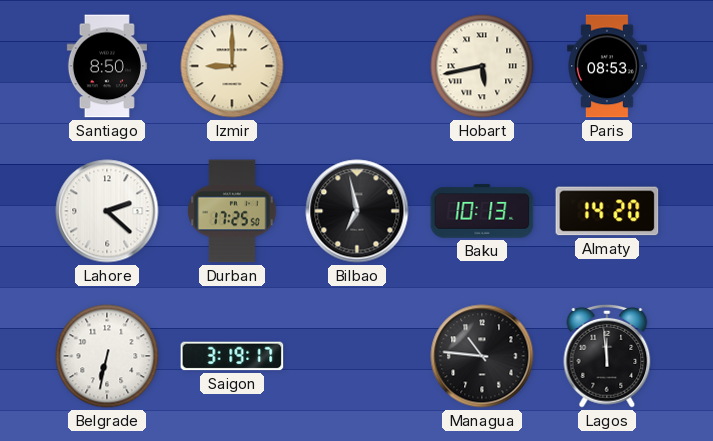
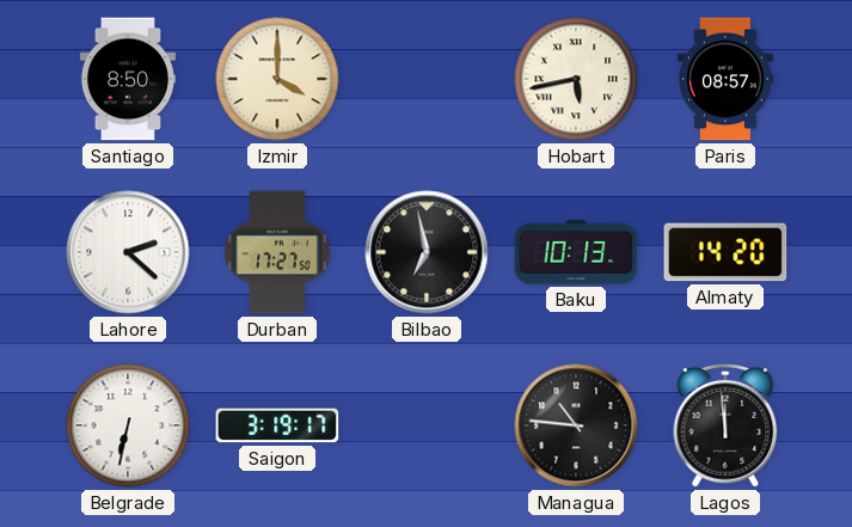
Izmir: 9:00 -> 4:00
Paris: 08:53 -> 08:57
Durban: 17:25 -> 17:27
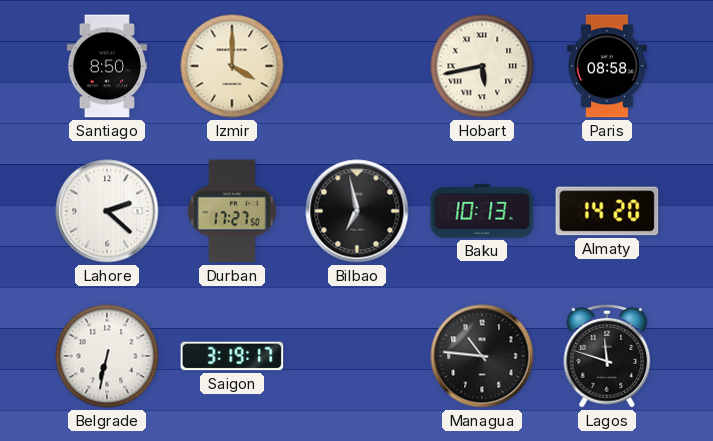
Paris: 08:57 -> 08:58
Lagos: 11:59 -> 11:48
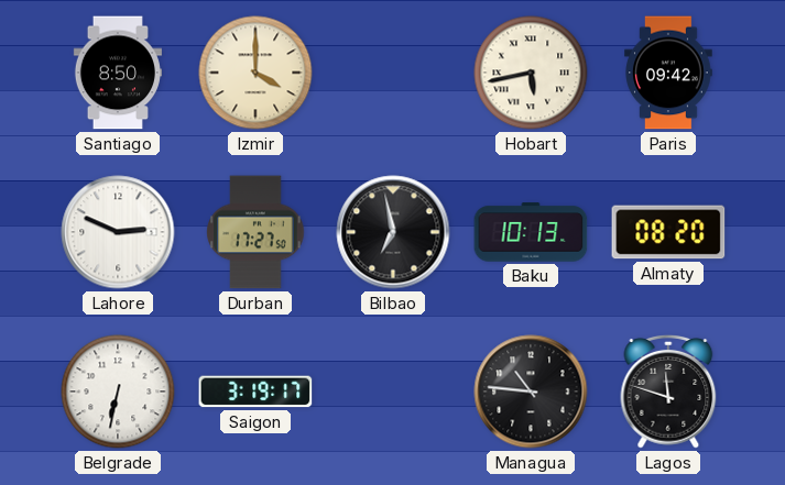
Paris: 08:58 -> 09:42
Lahore: 2:22 -> 2:49
Almaty: 14:20 -> 08:20
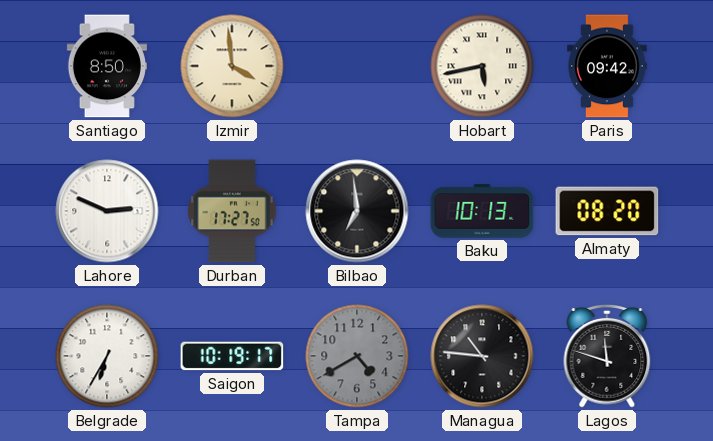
Izmir: 4:00 -> 3:59
Bilbao: 6:58 -> 6:59
Belgrade: 6:32 -> 6:35
Saigon: 3:19 -> 10:19
Tampa: none -> 4:40
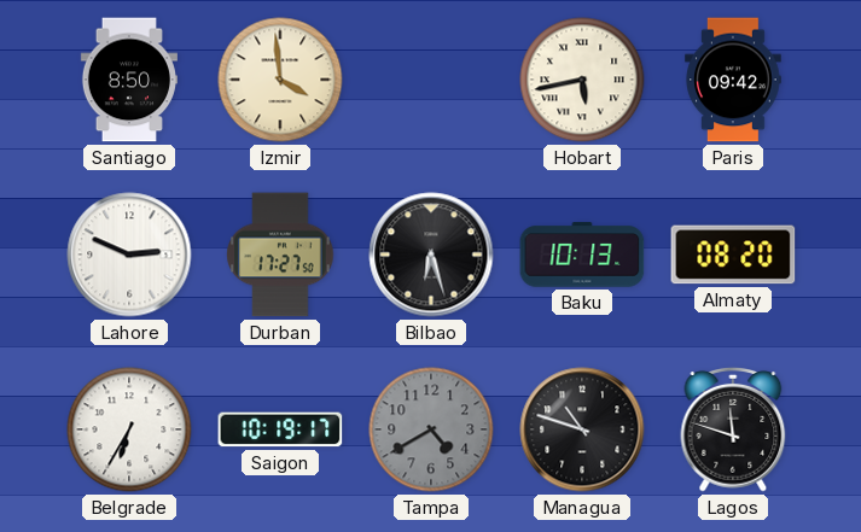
Bilbao: 6:59 -> 6:27
Managua: 10:46 -> 10:48
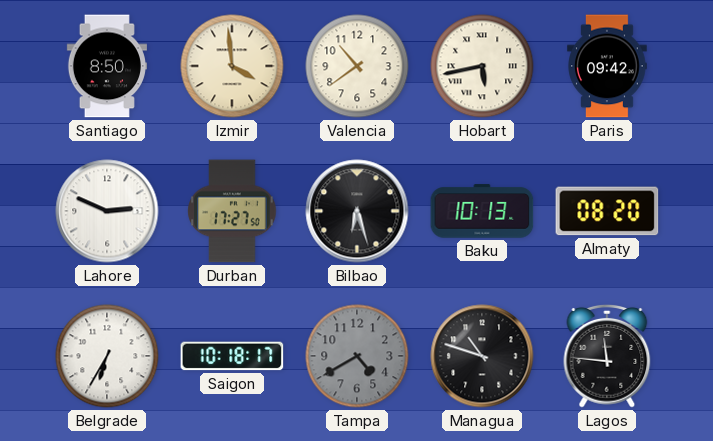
Valencia: none -> 10:39
Saigon: 10:19 -> 10:18
Lagos: 11:48 -> 11:46
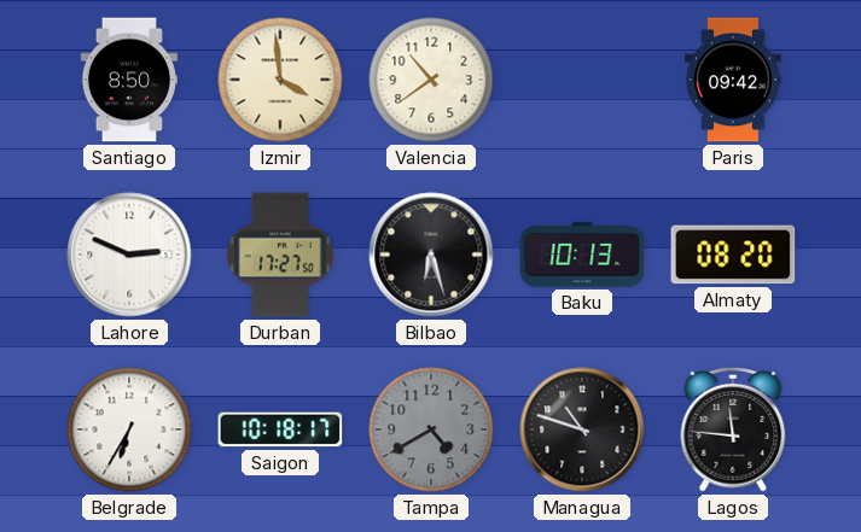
Hobart: 5:43 -> none
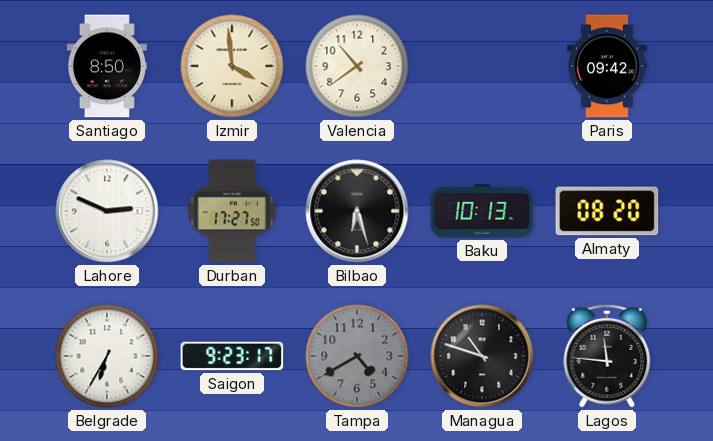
Saigon: 10:18 -> 9:23
